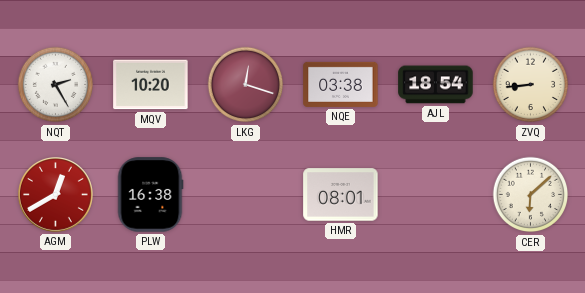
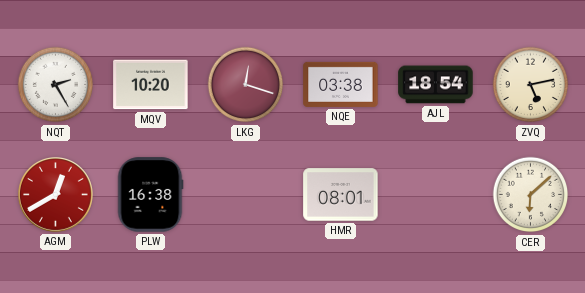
ZVQ: 8:44 -> 5:13
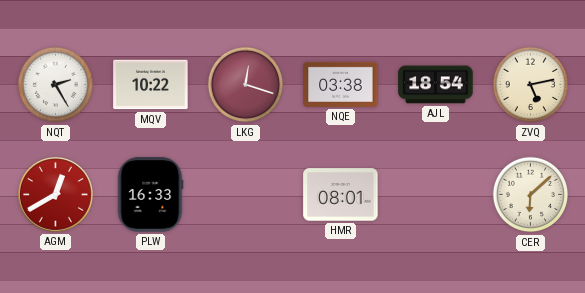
MQV: 10:20 -> 10:22
PLW: 16:38 -> 16:33
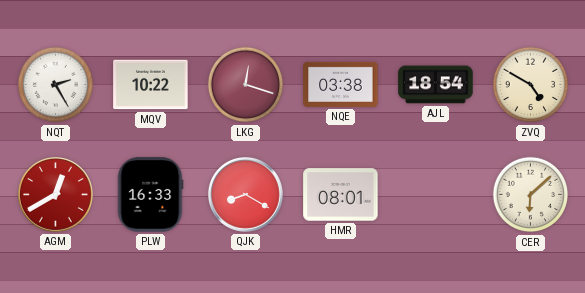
ZVQ: 5:13 -> 4:50
QJK: none -> 8:20
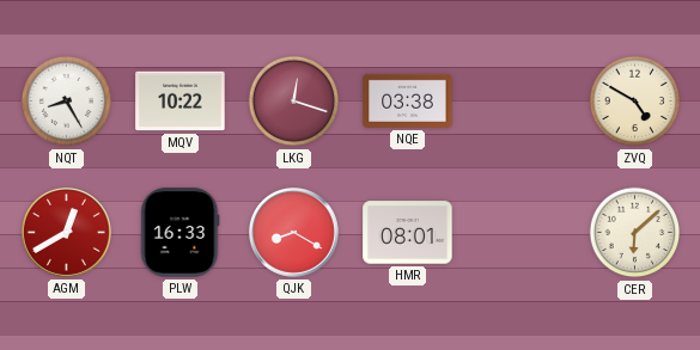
NQT: 2:25 -> 8:25
AJL: 18:54 -> none
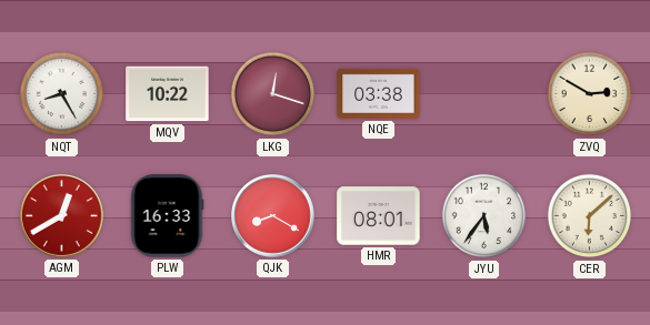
ZVQ: 4:50 -> 2:50
JYU: none -> 5:36
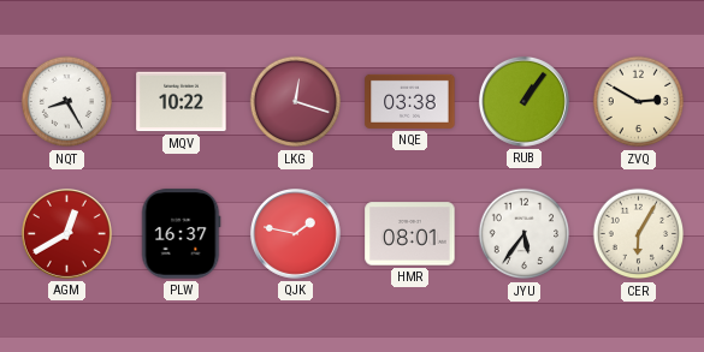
RUB: none -> 1:06
PLW: 16:33 -> 16:37
QJK: 8:20 -> 1:47
CER: 6:08 -> 6:05
